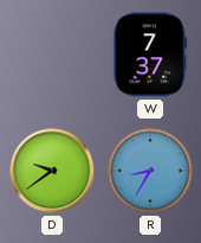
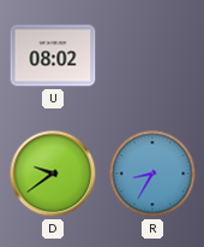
U: none -> 08:02
W: 7:37 -> none
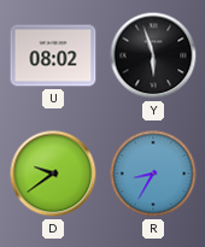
Y: none -> 5:57
